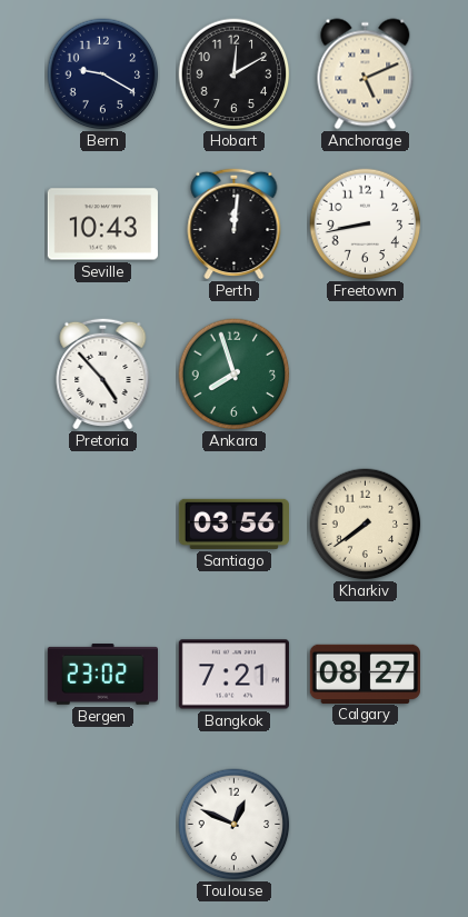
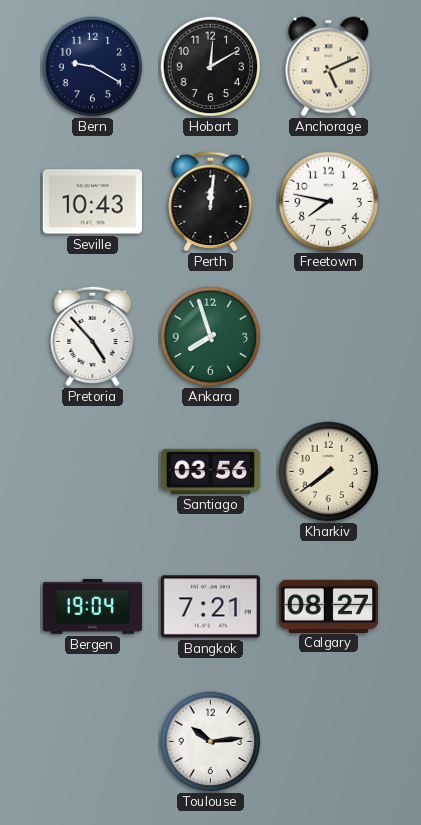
Freetown: 8:43 -> 7:47
Bergen: 23:02 -> 19:04
Toulouse: 12:49 -> 10:14
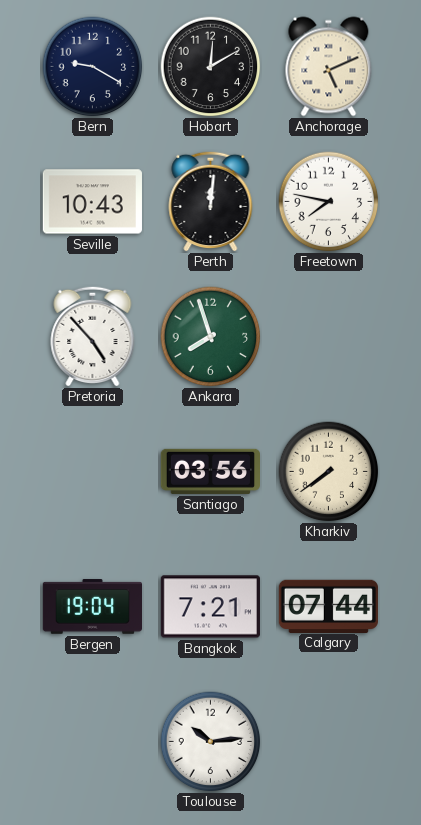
Calgary: 08:27 -> 07:44
